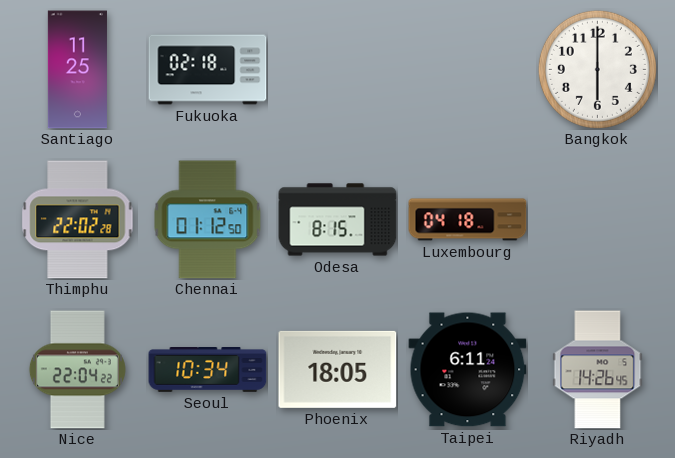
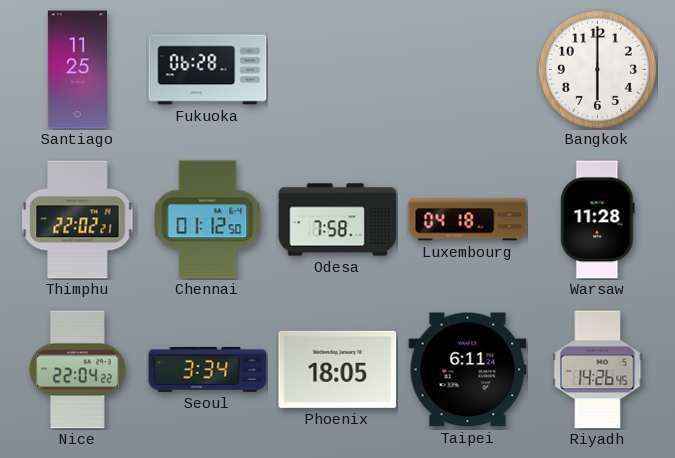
Fukuoka: 02:18 -> 06:28
Thimphu: 22:02:28 -> 22:02:21
Odesa: 8:15 -> 7:58
Warsaw: none -> 11:28
Seoul: 10:34 -> 3:34
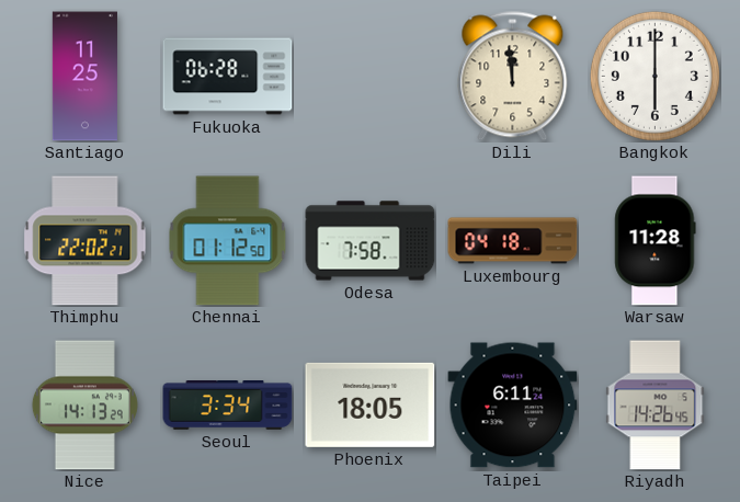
Dili: none -> 11:59
Nice: 22:04 -> 14:13
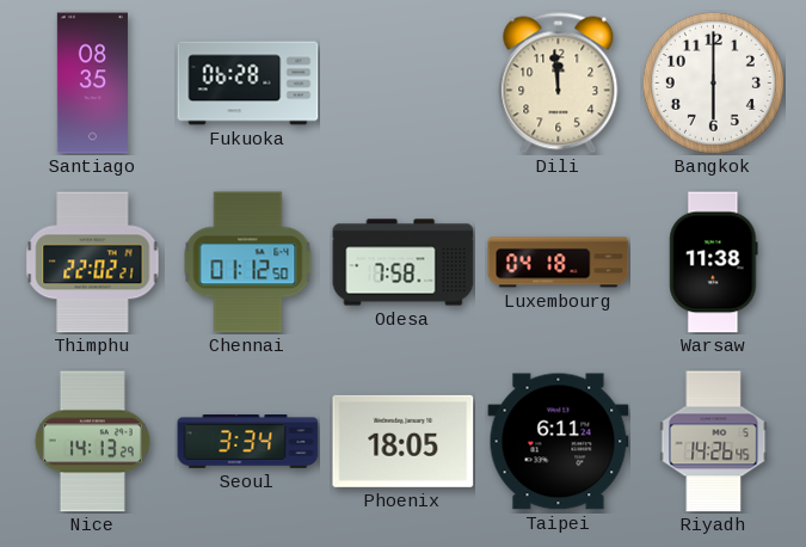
Santiago: 11:25 -> 08:35
Warsaw: 11:28 -> 11:38
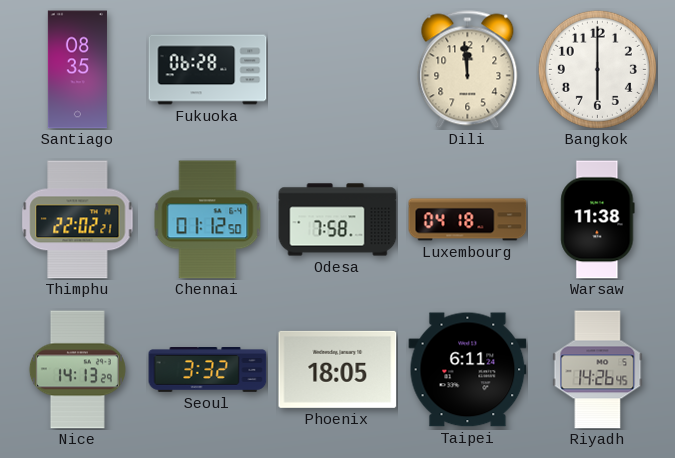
Seoul: 3:34 -> 3:32
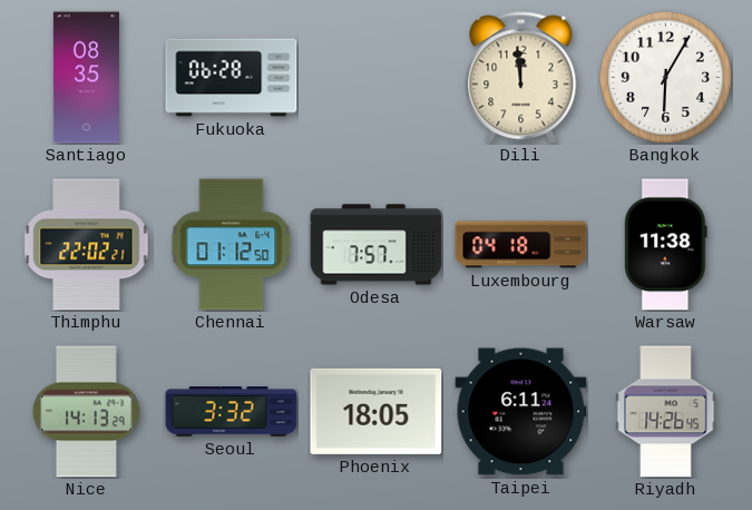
Bangkok: 6:00 -> 6:05
Odesa: 7:58 -> 7:57
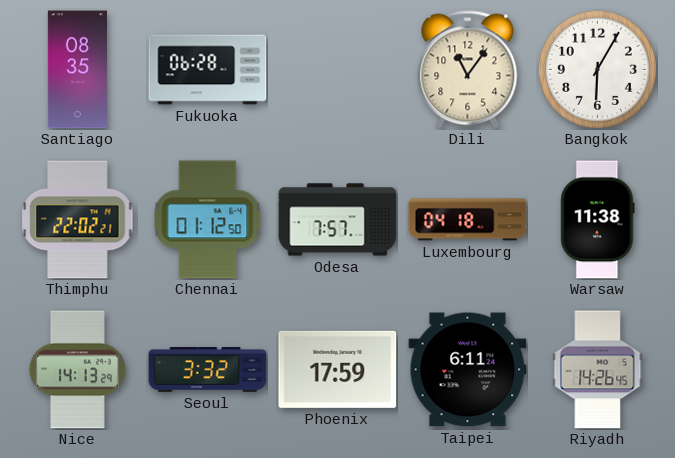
Dili: 11:59 -> 11:06
Phoenix: 18:05 -> 17:59
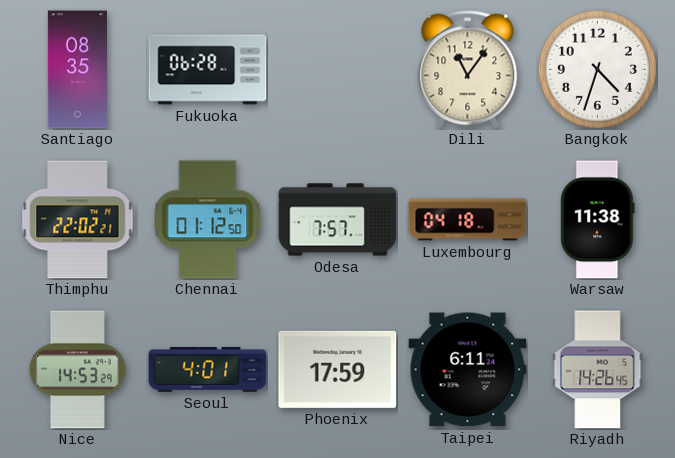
Bangkok: 6:05 -> 4:33
Nice: 14:13 -> 14:53
Seoul: 3:32 -> 4:01
